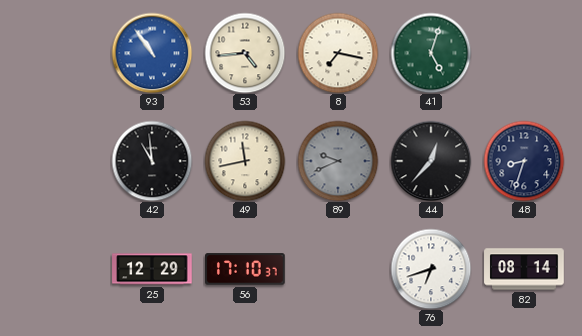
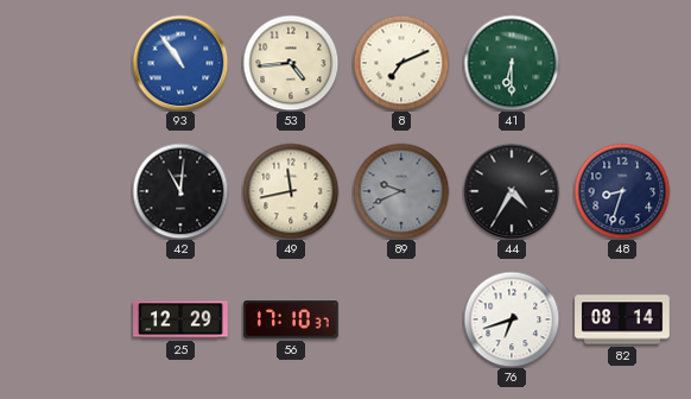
8: 7:17 -> 7:11
41: 5:03 -> 6:30
42: 10:59 -> 11:01
44: 12:37 -> 4:35
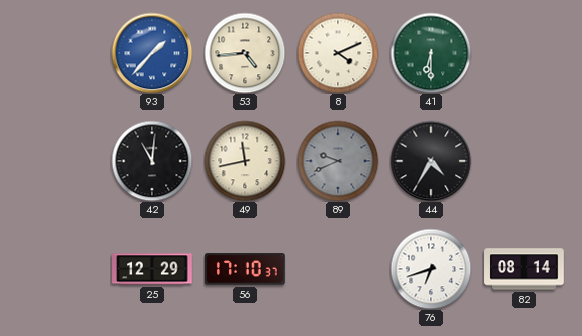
93: 10:54 -> 1:37
8: 7:11 -> 4:11
48: 8:33 -> none
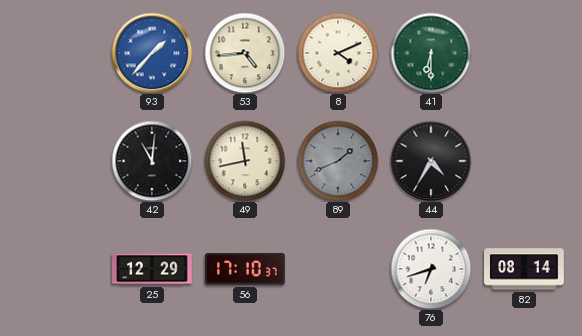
89: 9:41 -> 1:41
